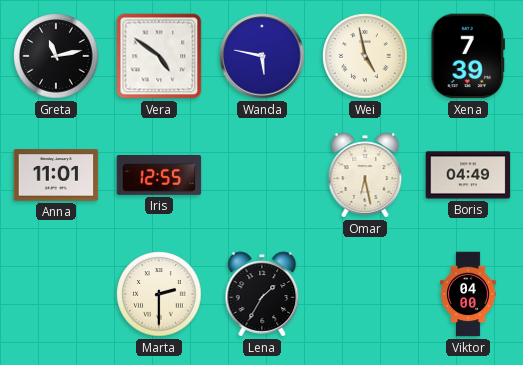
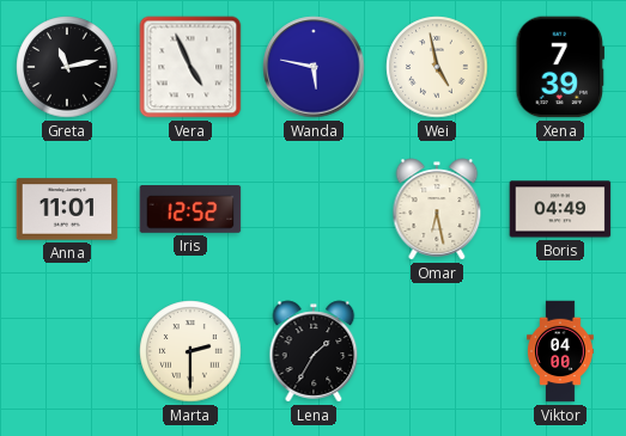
Vera: 4:51 -> 4:56
Iris: 12:55 -> 12:52
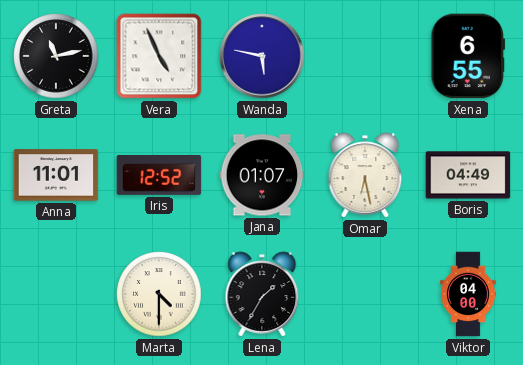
Wei: 4:58 -> none
Xena: 7:39 -> 6:55
Jana: none -> 01:07
Marta: 2:30 -> 4:30
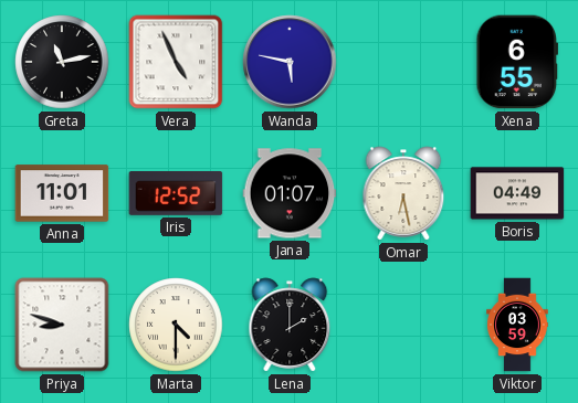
Priya: none -> 8:48
Lena: 1:35 -> 2:00
Viktor: 04:00 -> 03:59
